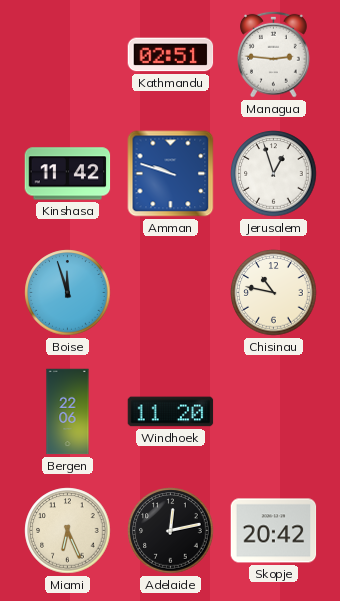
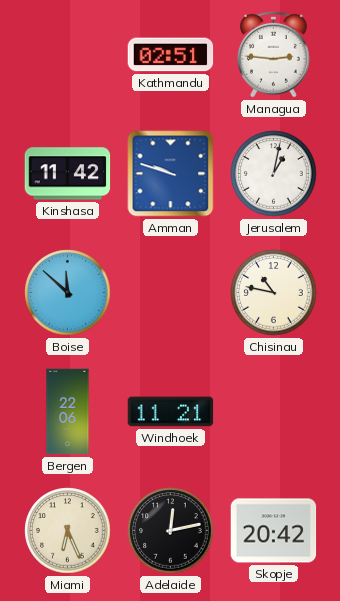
Jerusalem: 12:57 -> 1:02
Boise: 11:57 -> 11:52
Windhoek: 11:20 -> 11:21
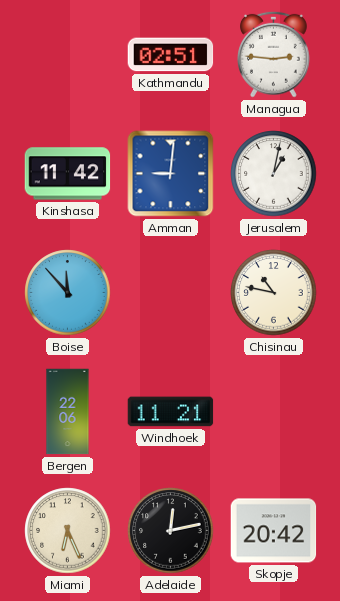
Amman: 9:48 -> 9:01
Boise: 11:52 -> 11:53
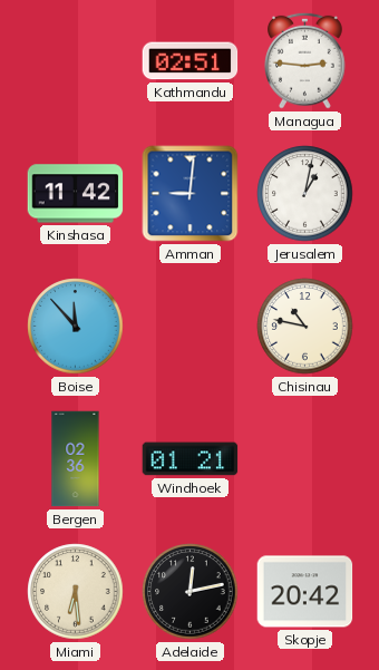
Bergen: 22:06 -> 02:36
Windhoek: 11:21 -> 01:21
Miami: 6:26 -> 6:29
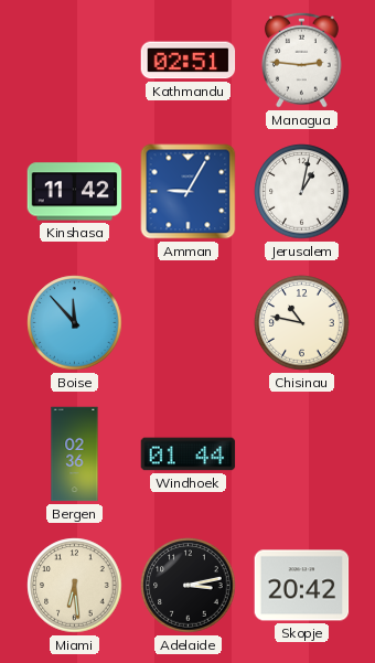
Amman: 9:01 -> 9:05
Windhoek: 01:21 -> 01:44
Adelaide: 12:13 -> 3:13
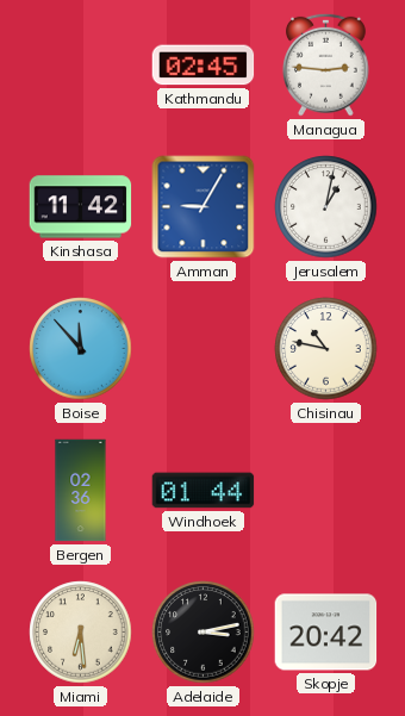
Kathmandu: 02:51 -> 02:45
